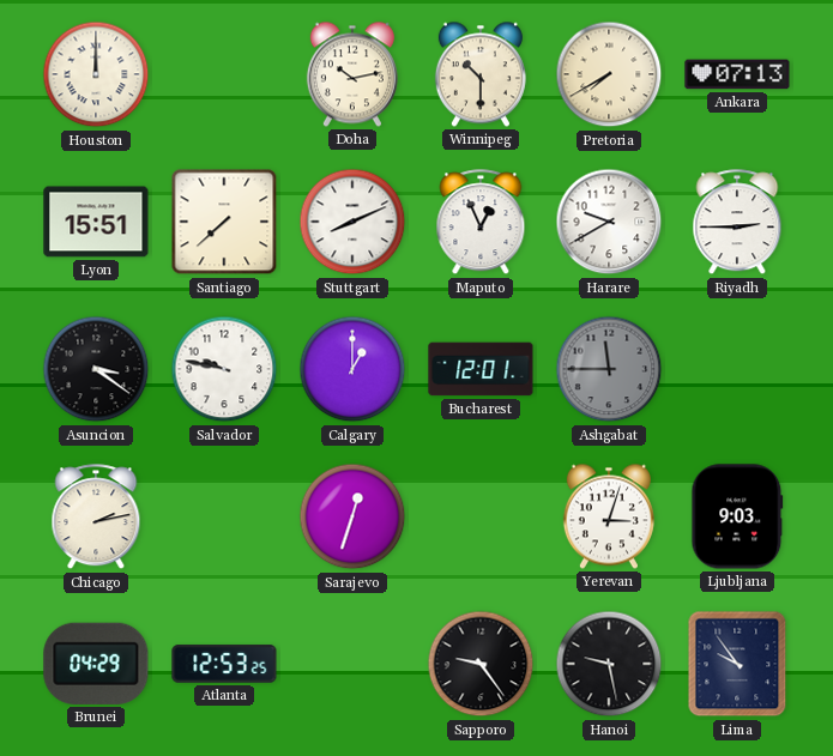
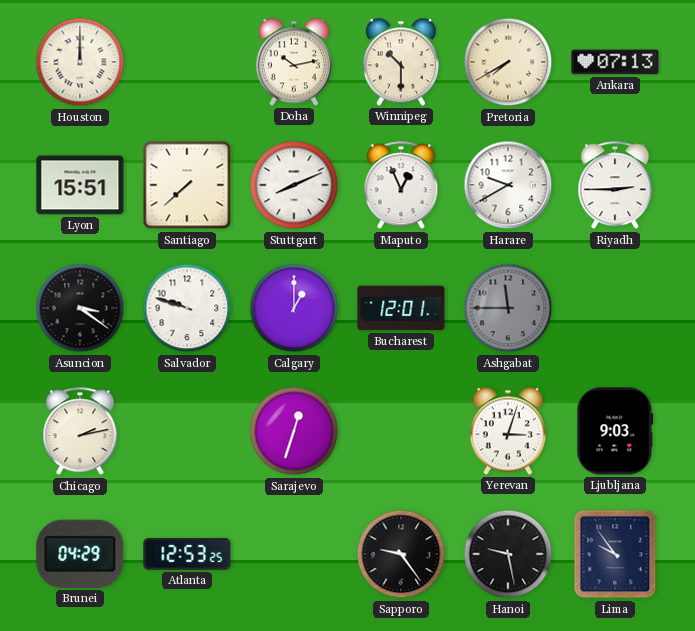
Salvador: 9:47 -> 9:48
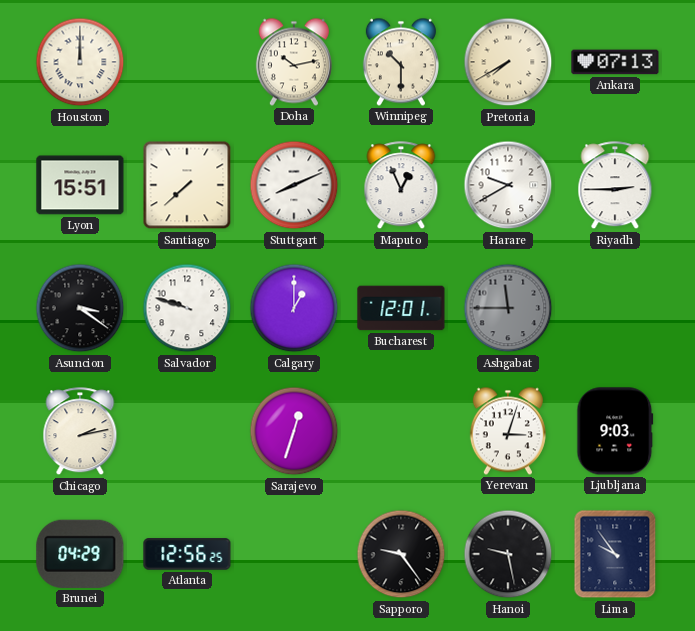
Atlanta: 12:53 -> 12:56
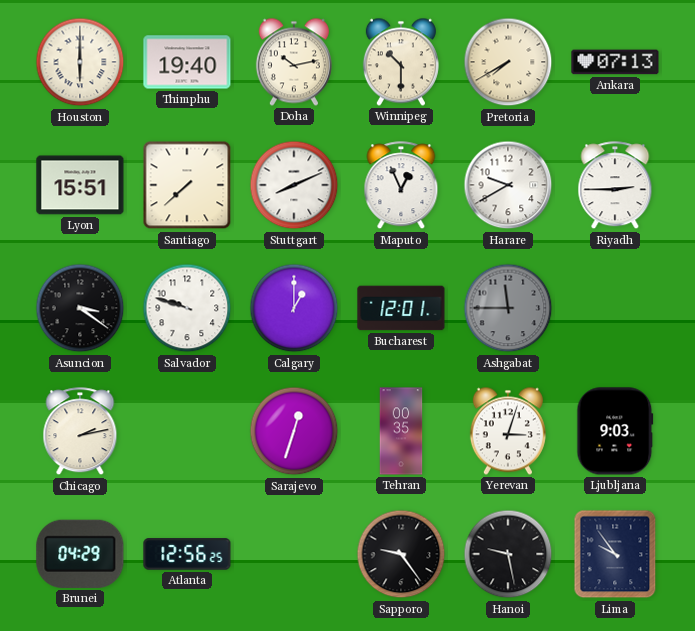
Houston: 12:00 -> 6:00
Thimphu: none -> 19:40
Tehran: none -> 00:35
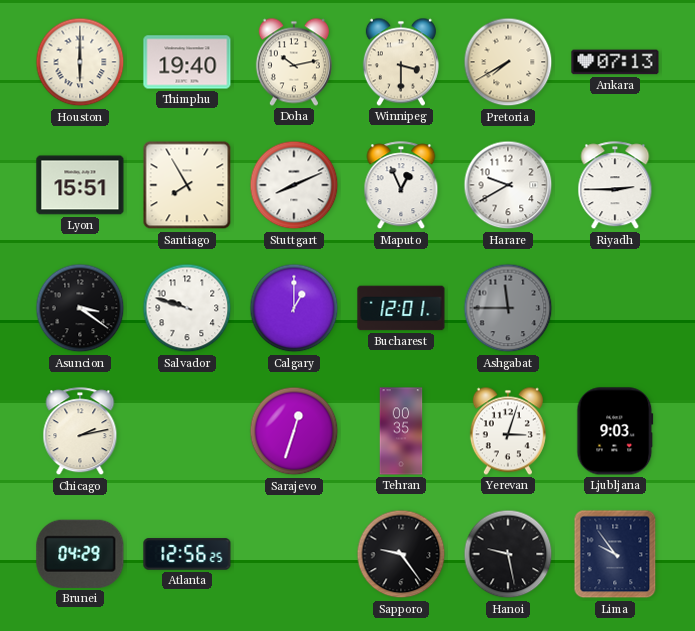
Winnipeg: 10:30 -> 3:30
Santiago: 7:38 -> 7:55
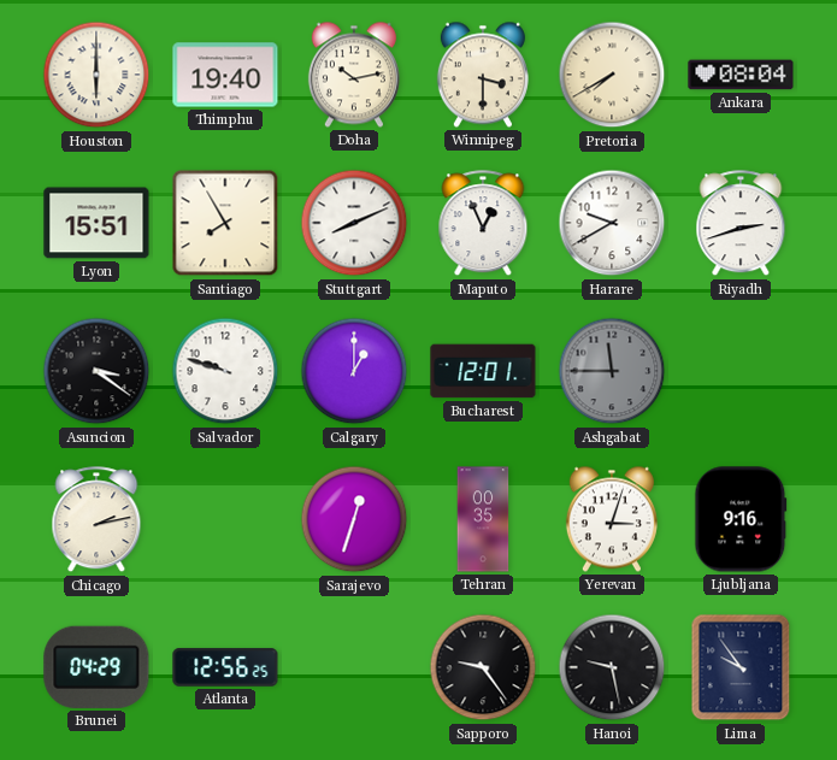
Ankara: 07:13 -> 08:04
Riyadh: 2:45 -> 2:42
Ljubljana: 9:03 -> 9:16
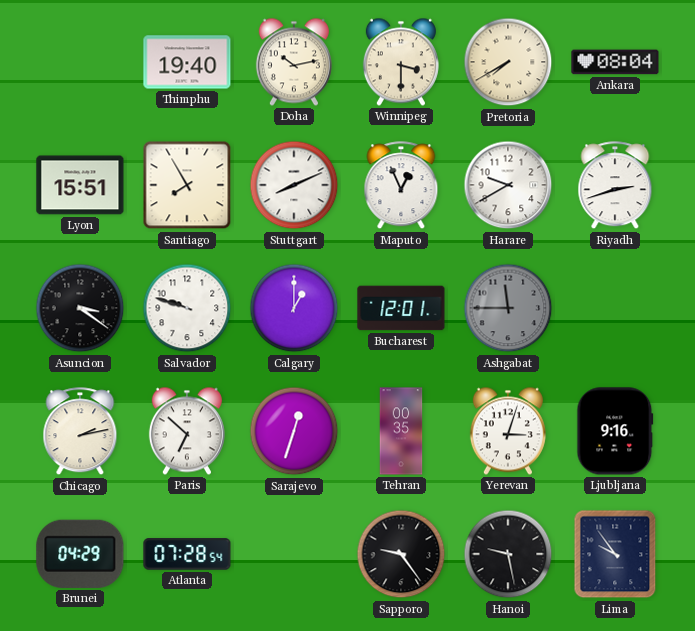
Houston: 6:00 -> none
Paris: none -> 6:52
Atlanta: 12:56 -> 07:28
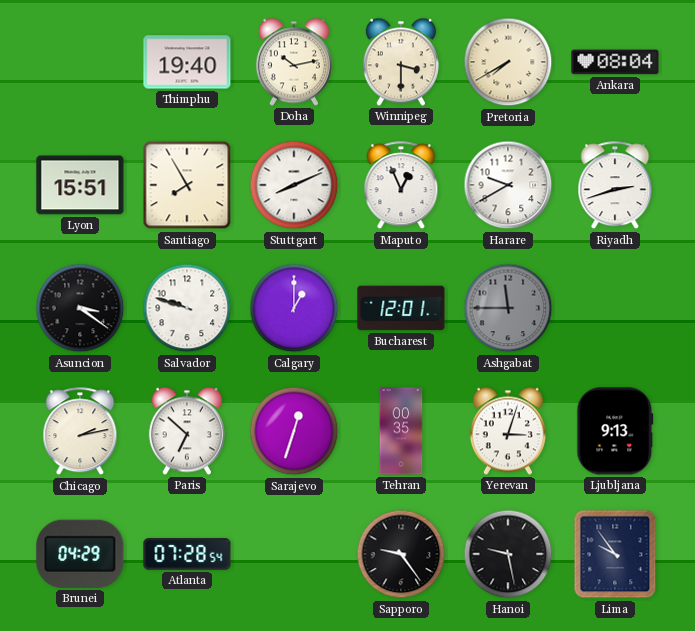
Ljubljana: 9:16 -> 9:13
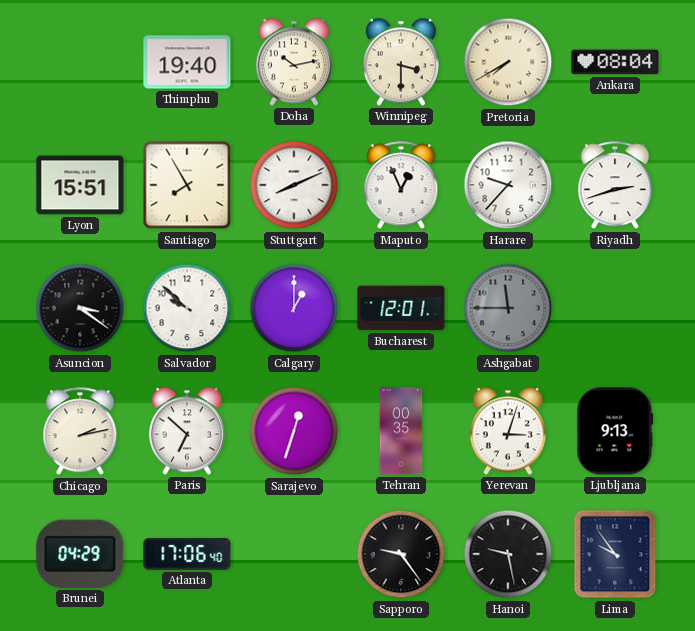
Harare: 9:40 -> 9:37
Salvador: 9:48 -> 9:52
Atlanta: 07:28 -> 17:06
